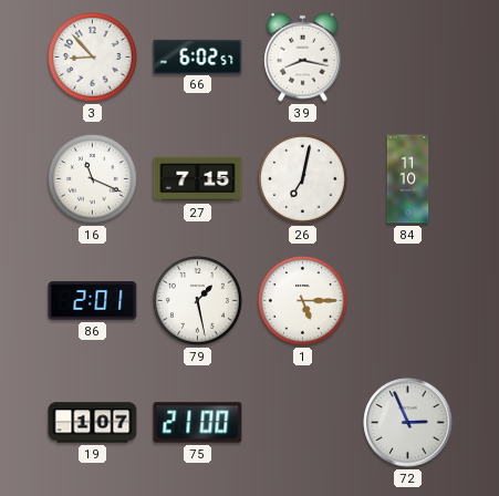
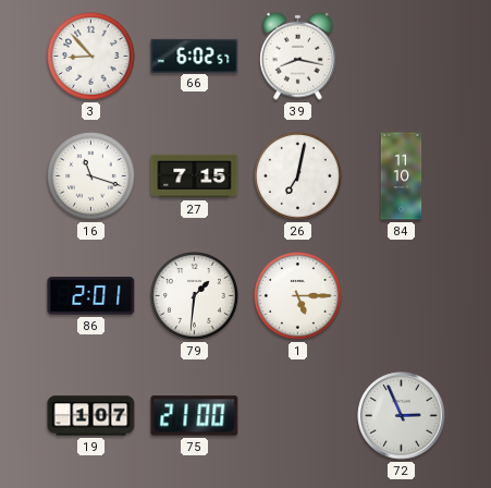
16: 11:19 -> 11:18
79: 1:28 -> 1:31
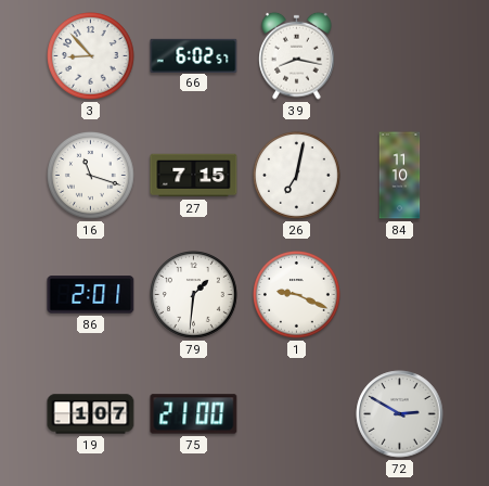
1: 5:15 -> 9:19
72: 2:56 -> 2:50
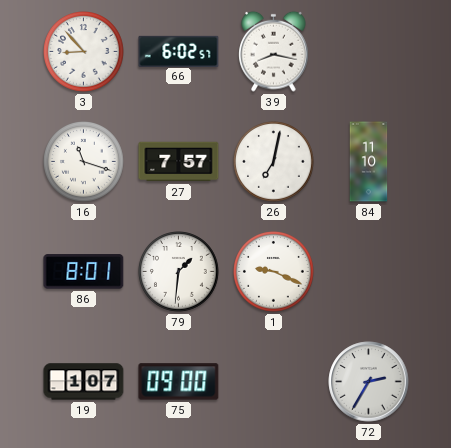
27: 7:15 -> 7:57
86: 2:01 -> 8:01
75: 21:00 -> 09:00
72: 2:50 -> 2:35
